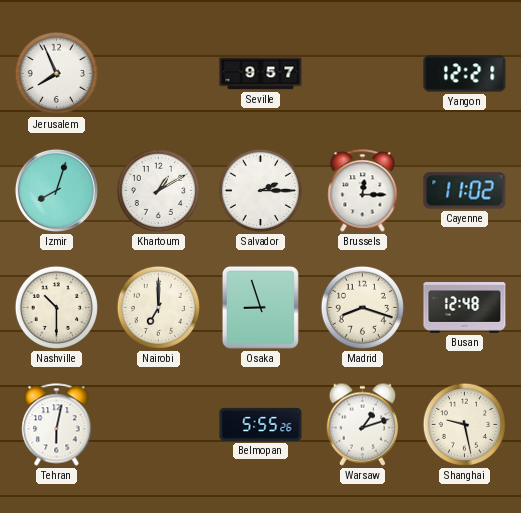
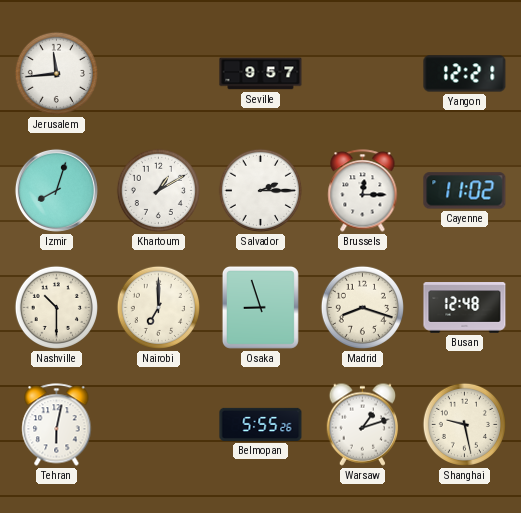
Jerusalem: 7:56 -> 11:44
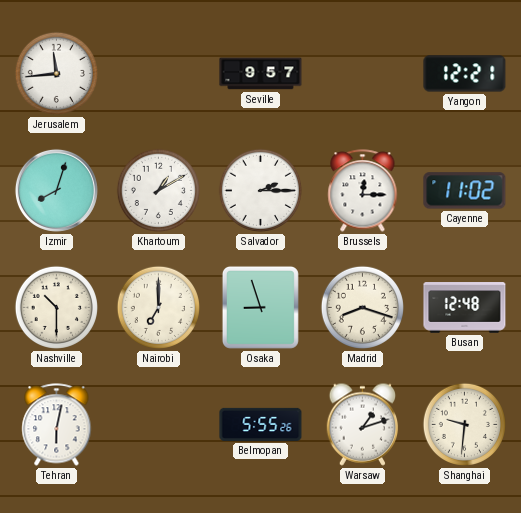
Shanghai: 9:28 -> 9:31
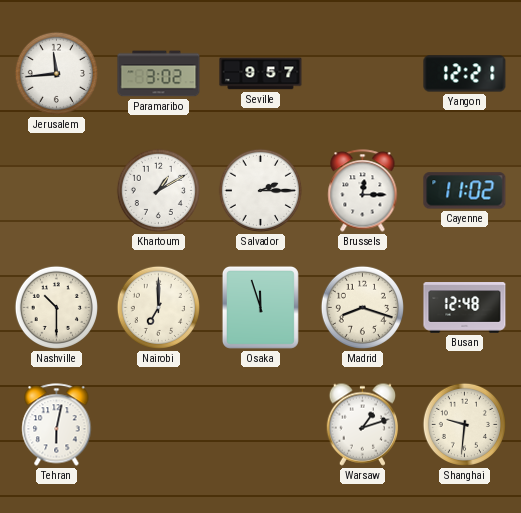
Paramaribo: none -> 3:02
Izmir: 8:03 -> none
Osaka: 8:57 -> 11:57
Belmopan: 5:55 -> none
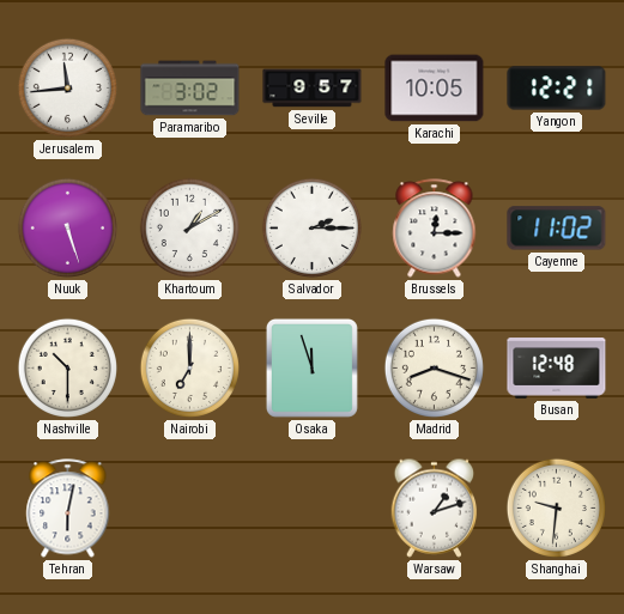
Karachi: none -> 10:05
Nuuk: none -> 5:27
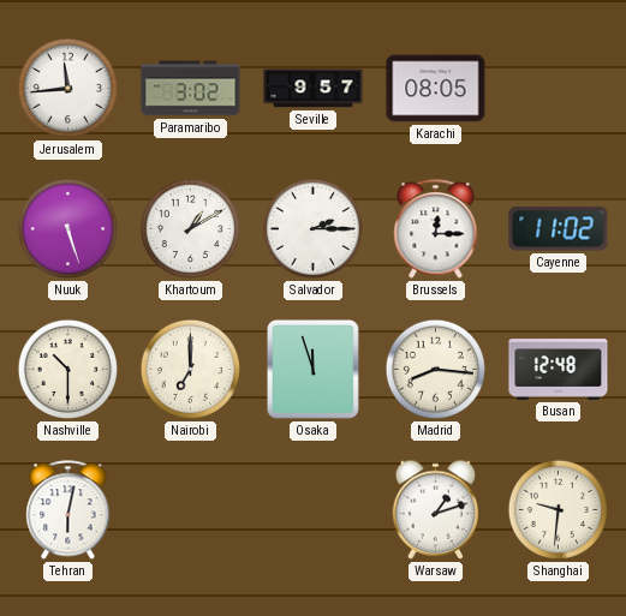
Karachi: 10:05 -> 08:05
Yangon: 12:21 -> none
Madrid: 8:18 -> 8:16
